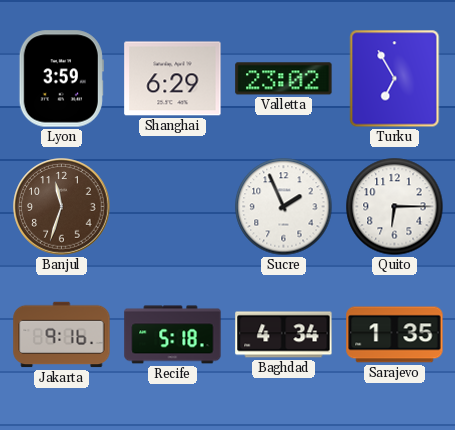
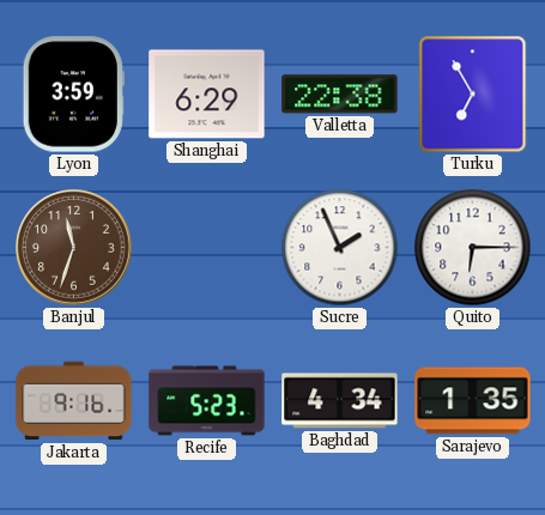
Valletta: 23:02 -> 22:38
Recife: 5:18 -> 5:23
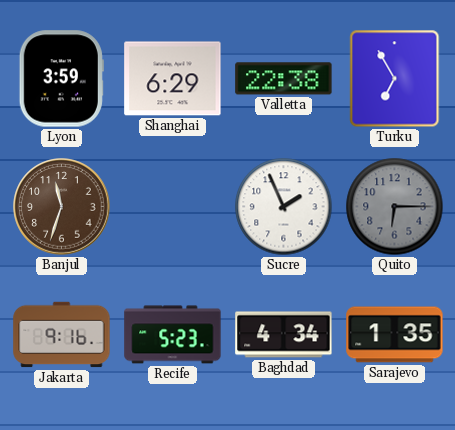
Quito dial: white -> grey
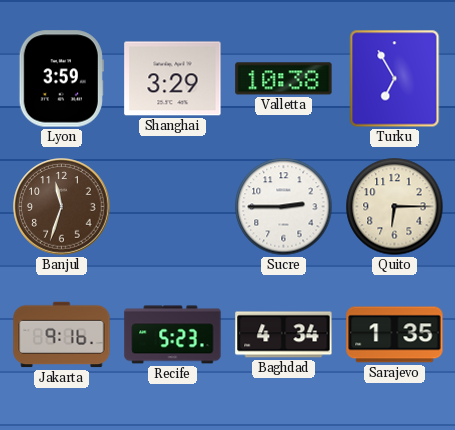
Shanghai: 6:29 -> 3:29
Valletta: 22:38 -> 10:38
Sucre: 1:56 -> 2:45
Quito dial: grey -> cream
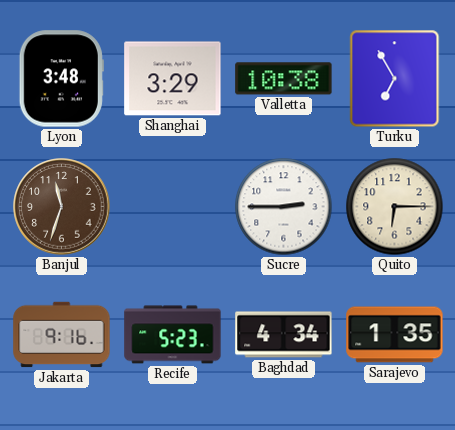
Lyon: 3:59 -> 3:48
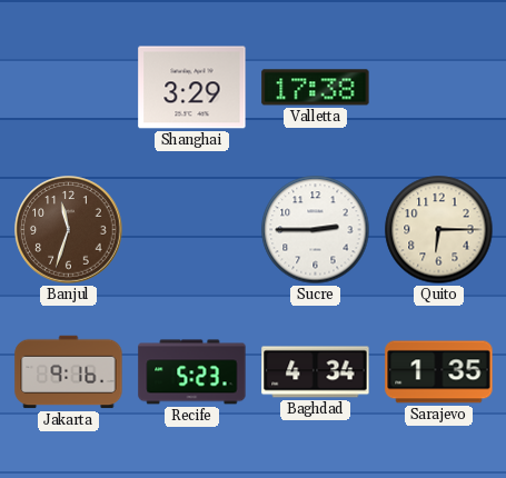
Lyon: 3:48 -> none
Valletta: 10:38 -> 17:38
Turku: 6:55 -> none
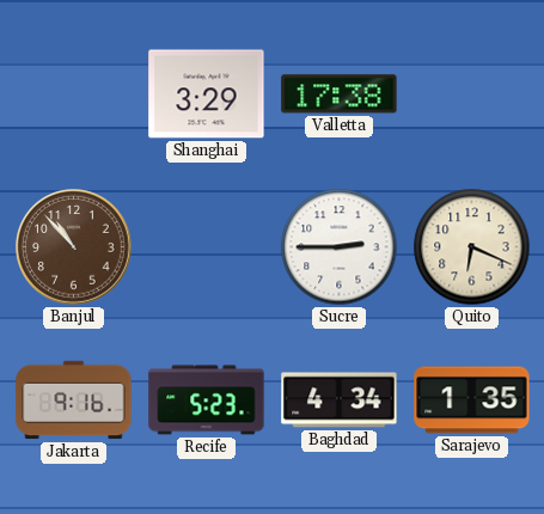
Banjul: 11:33 -> 10:53
Quito: 6:15 -> 6:19
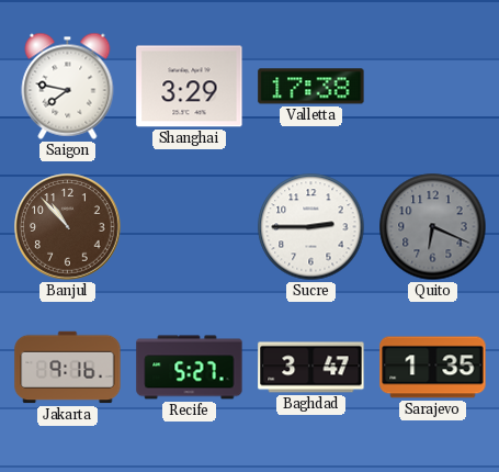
Saigon: none -> 7:47
Quito dial: cream -> grey
Recife: 5:23 -> 5:27
Baghdad: 4:34 -> 3:47
